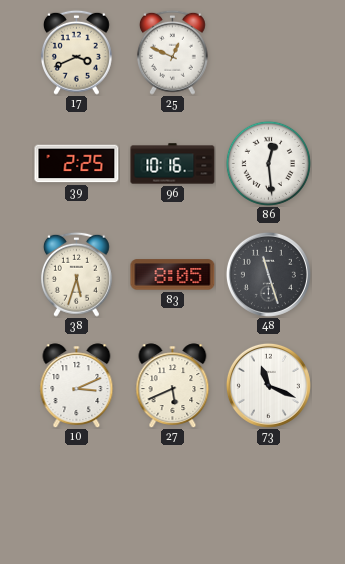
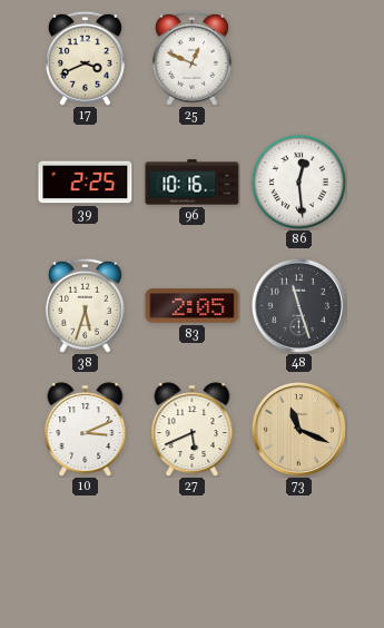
83: 8:05 -> 2:05
73 dial: white -> champagne
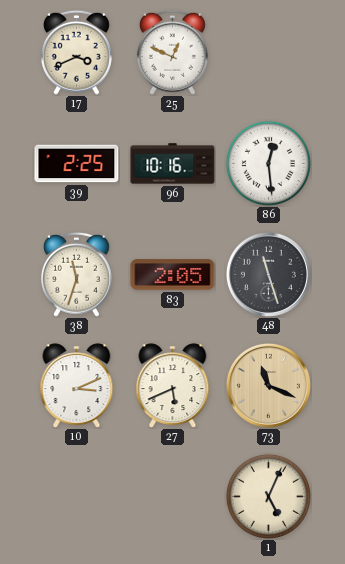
38: 5:33 -> 11:33
1: none -> 5:04
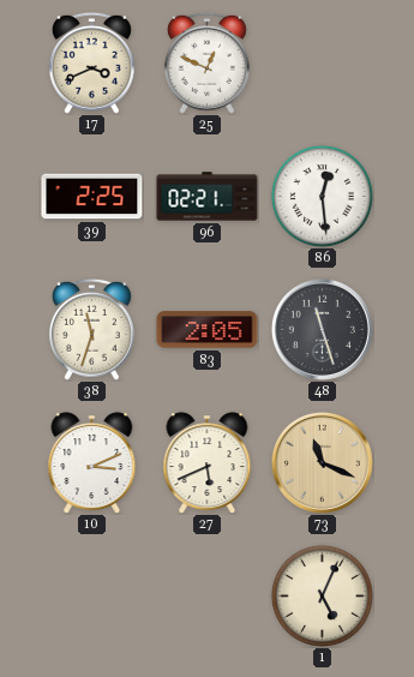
96: 10:16 -> 02:21
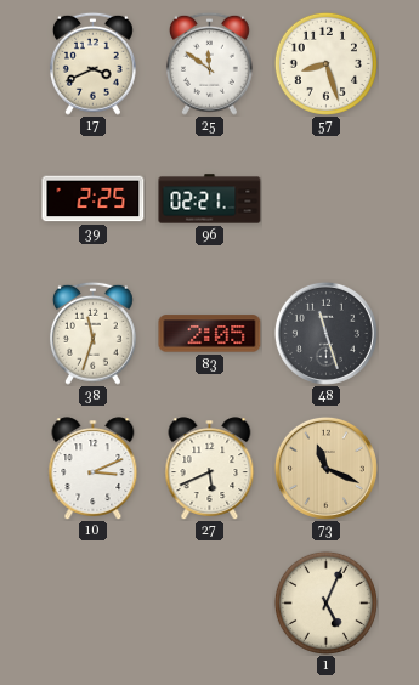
25: 12:49 -> 11:51
57: none -> 8:27
86: 12:29 -> none
